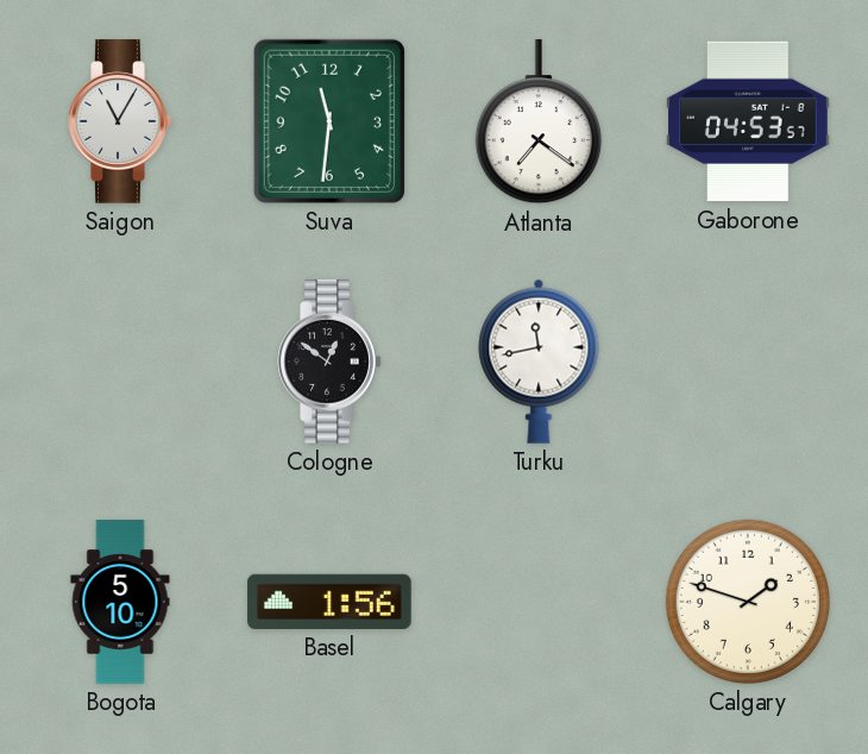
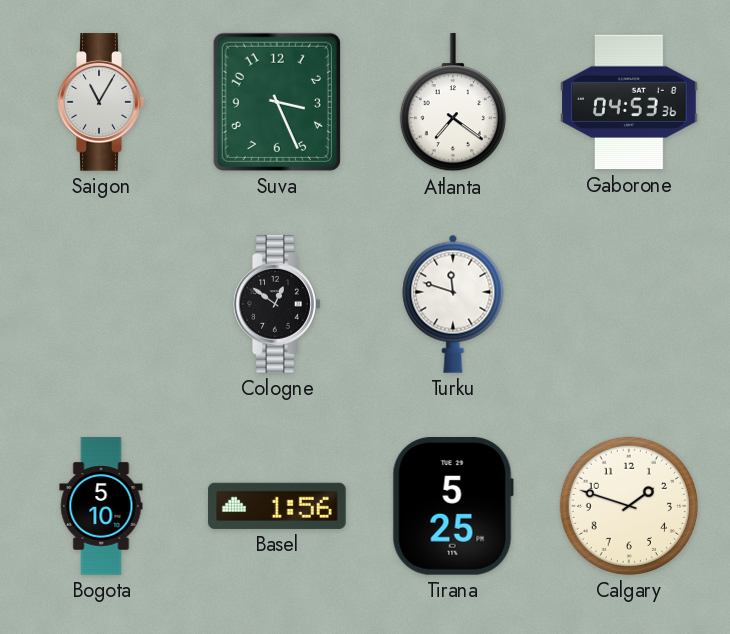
Suva: 11:31 -> 3:26
Gaborone: 04:53:57 -> 04:53:36
Turku: 11:43 -> 11:48
Tirana: none -> 5:25
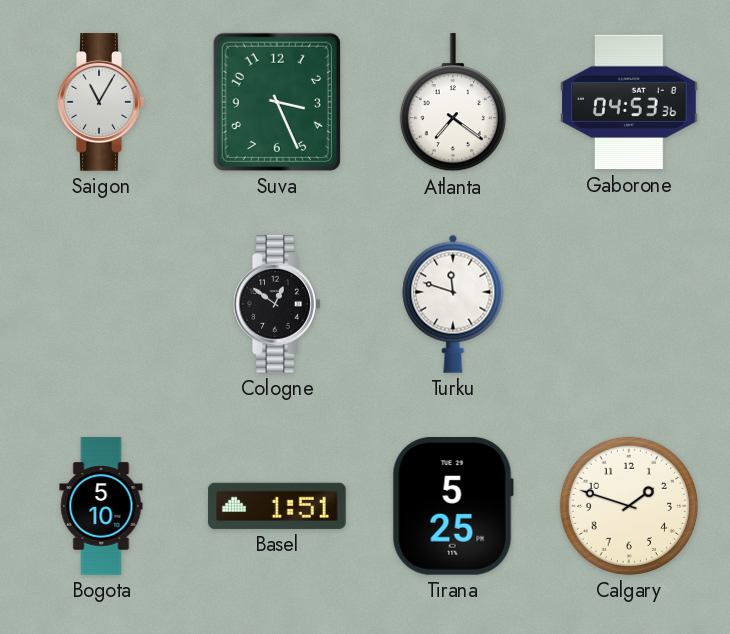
Basel: 1:56 -> 1:51
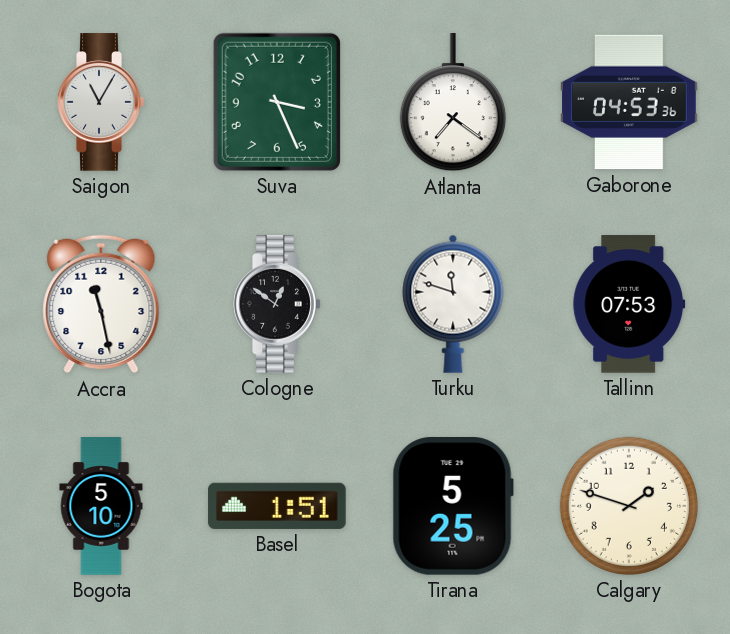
Accra: none -> 11:28
Tallinn: none -> 07:53
